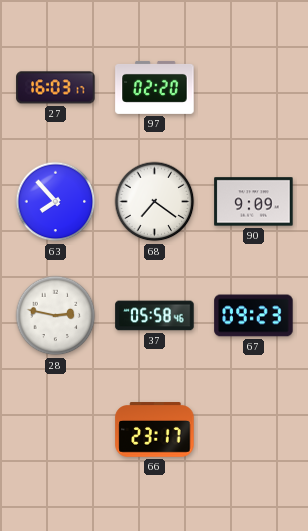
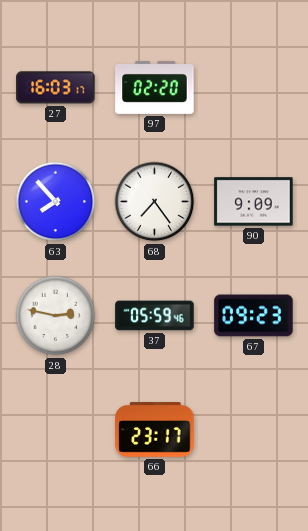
68: 7:21 -> 7:24
37: 05:58 -> 05:59
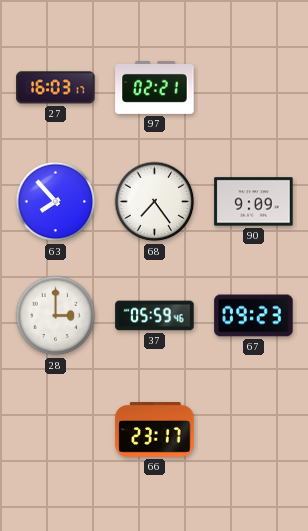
97: 02:20 -> 02:21
28: 2:47 -> 3:00
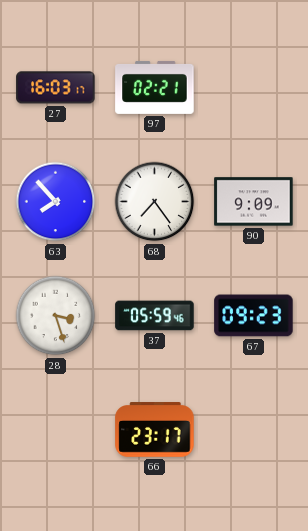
28: 3:00 -> 3:27
